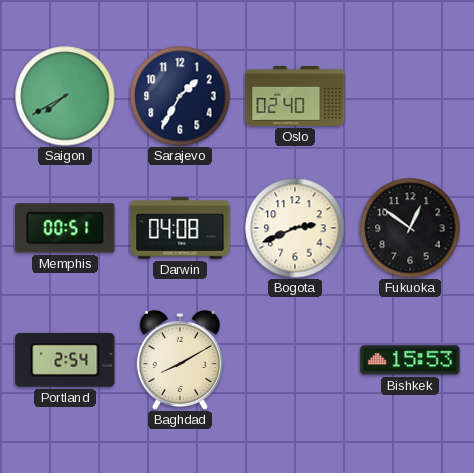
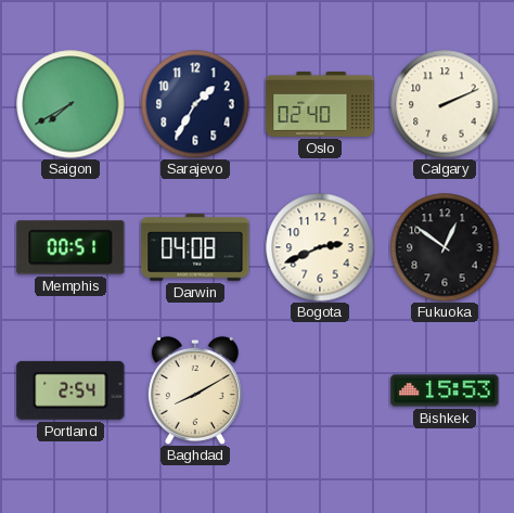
Calgary: none -> 2:11
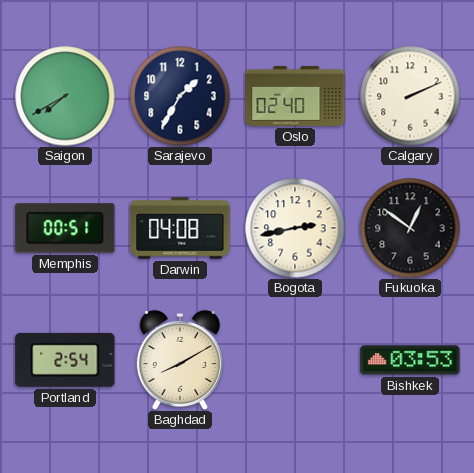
Bogota: 2:41 -> 2:43
Bishkek: 15:53 -> 03:53
